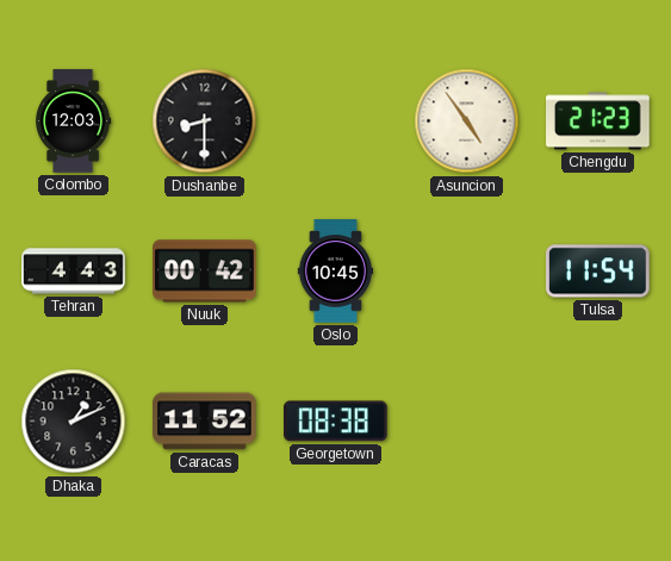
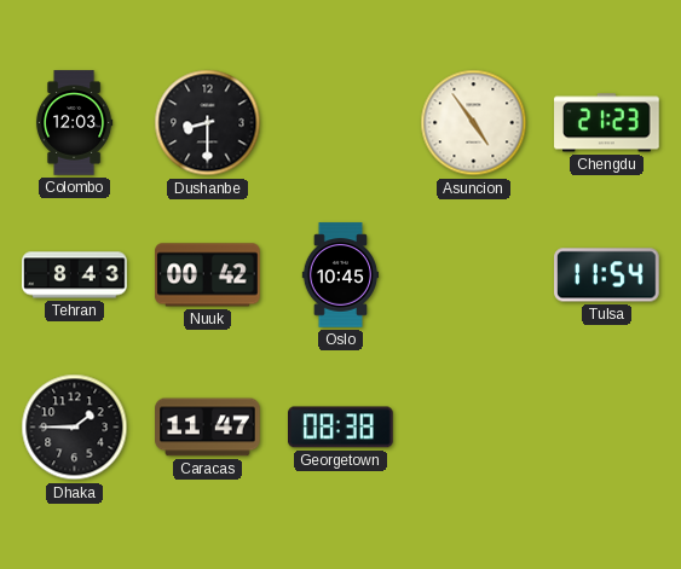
Tehran: 4:43 -> 8:43
Dhaka: 1:11 -> 1:45
Caracas: 11:52 -> 11:47
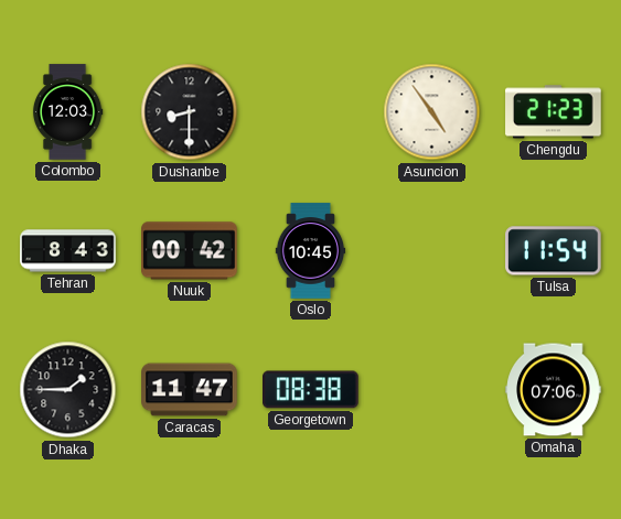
Omaha: none -> 07:06
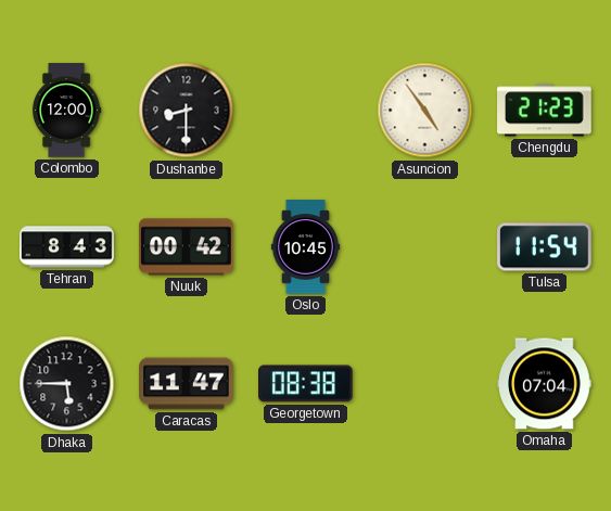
Colombo: 12:03 -> 12:00
Dhaka: 1:45 -> 5:45
Omaha: 07:06 -> 07:04
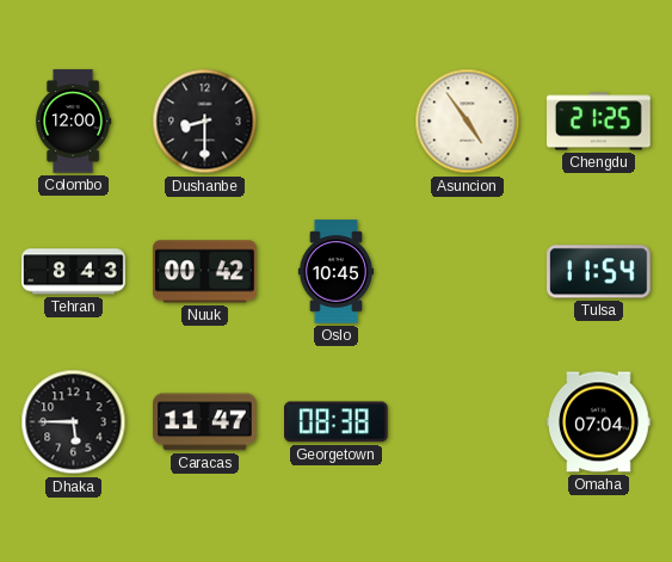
Chengdu: 21:23 -> 21:25
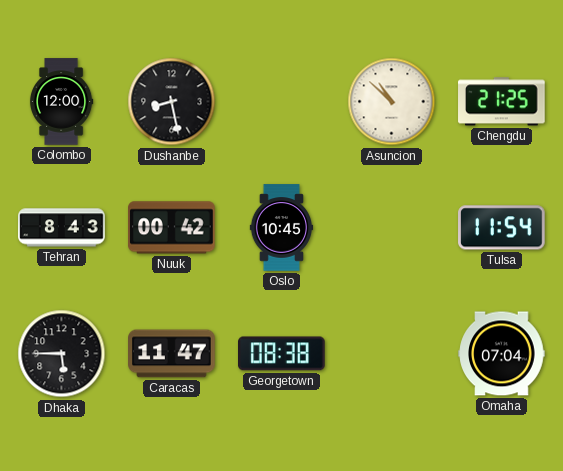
Dushanbe: 8:30 -> 8:28
Asuncion: 4:54 -> 10:52
